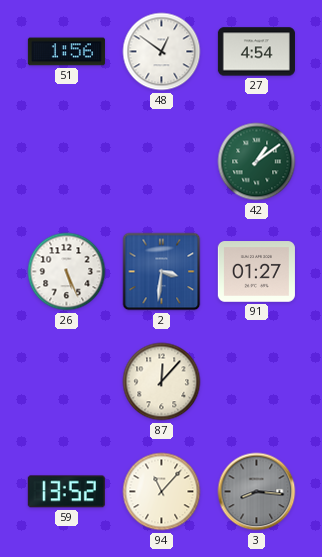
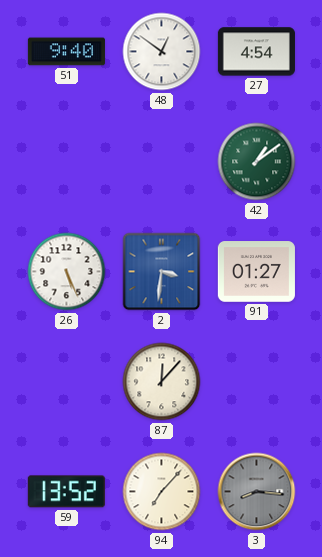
51: 1:56 -> 9:40
94: 11:07 -> 7:07
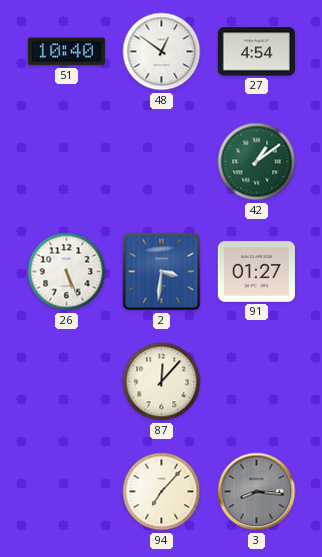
51: 9:40 -> 10:40
59: 13:52 -> none
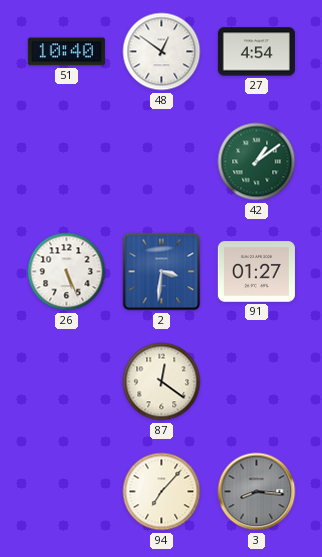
87: 12:07 -> 12:21
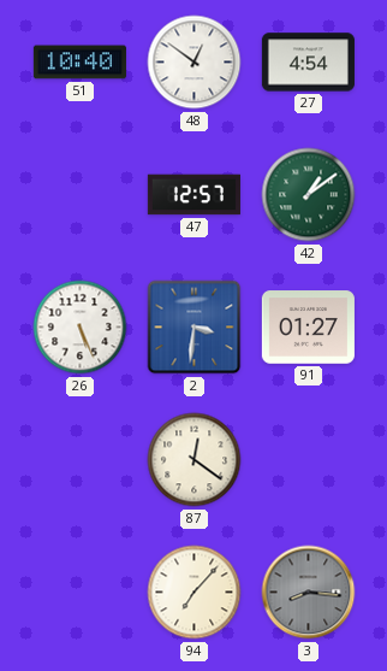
47: none -> 12:57
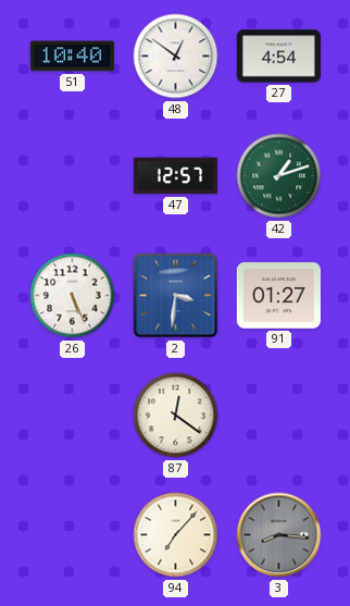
42: 1:09 -> 1:12
